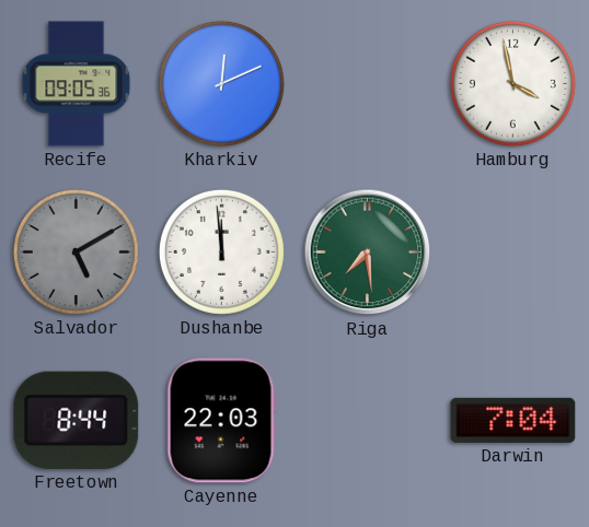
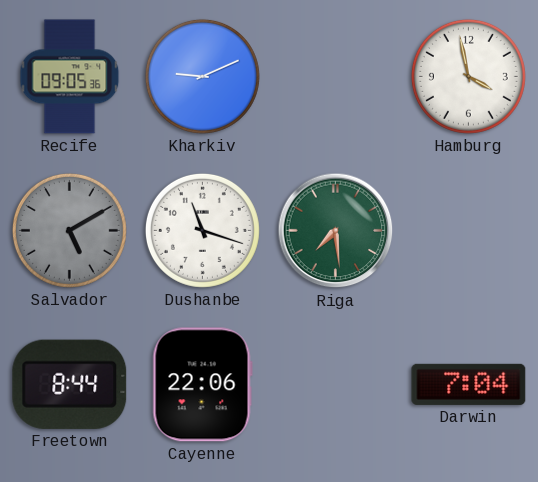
Kharkiv: 12:11 -> 9:11
Dushanbe: 11:59 -> 11:18
Cayenne: 22:03 -> 22:06
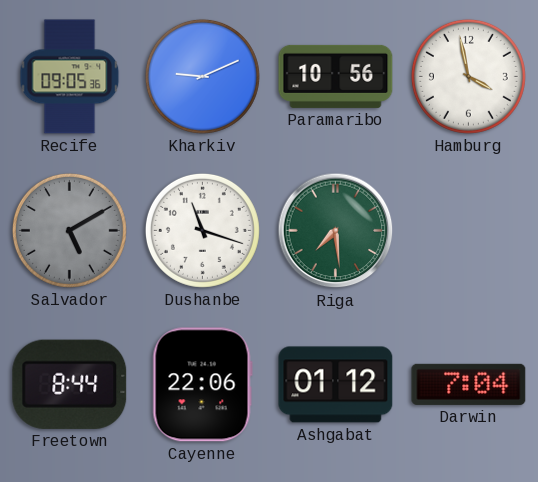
Paramaribo: none -> 10:56
Ashgabat: none -> 01:12
